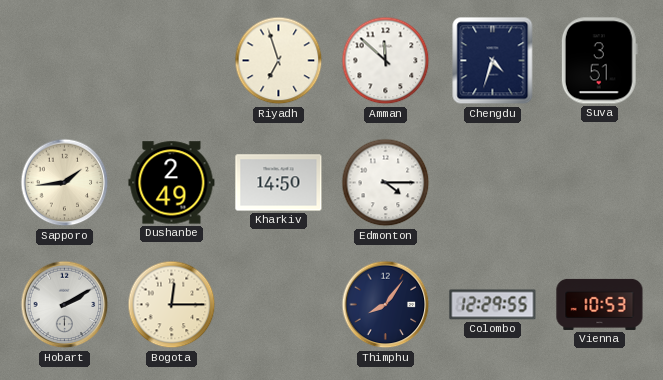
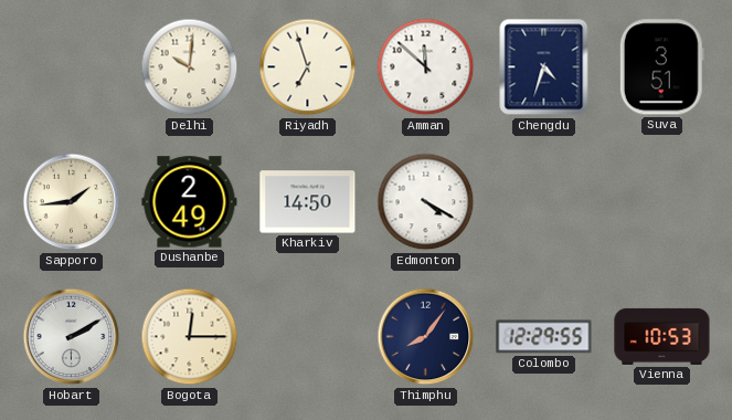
Delhi: none -> 10:01
Edmonton: 4:15 -> 4:20
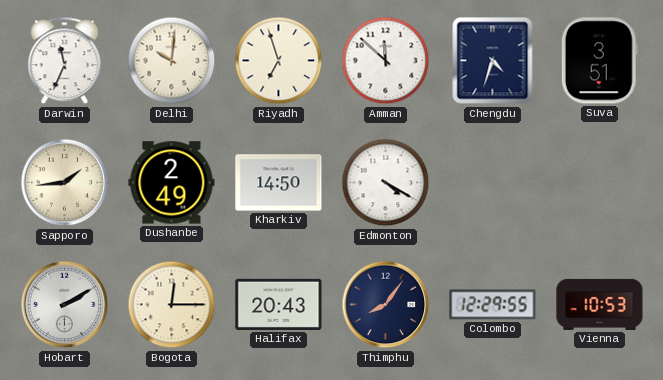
Darwin: none -> 11:34
Halifax: none -> 20:43
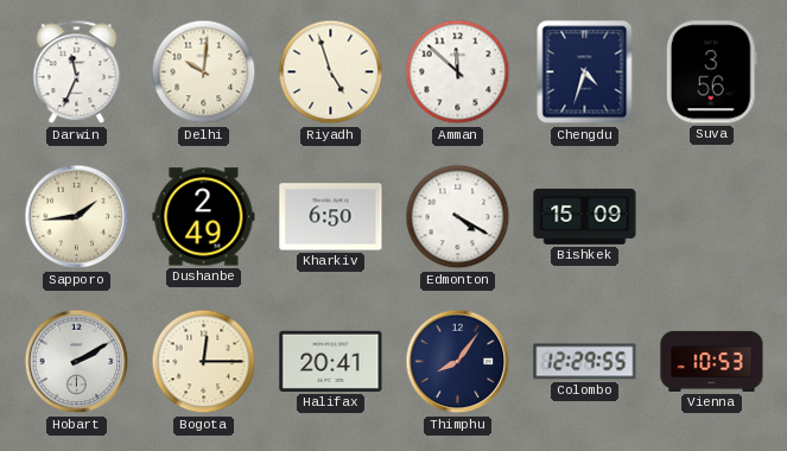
Riyadh: 6:57 -> 4:57
Suva: 3:51 -> 3:56
Kharkiv: 14:50 -> 6:50
Bishkek: none -> 15:09
Halifax: 20:43 -> 20:41
